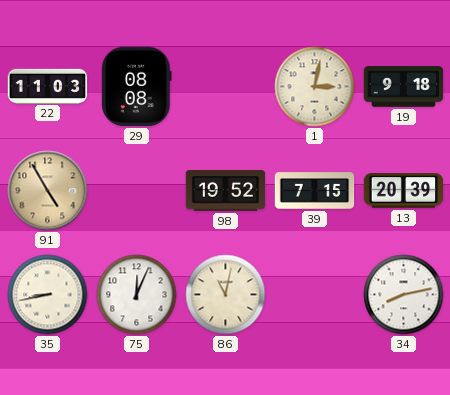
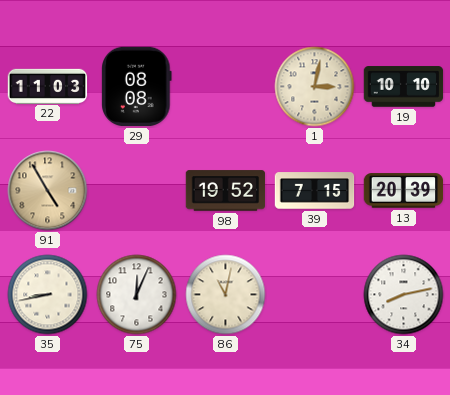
19: 9:18 -> 10:10
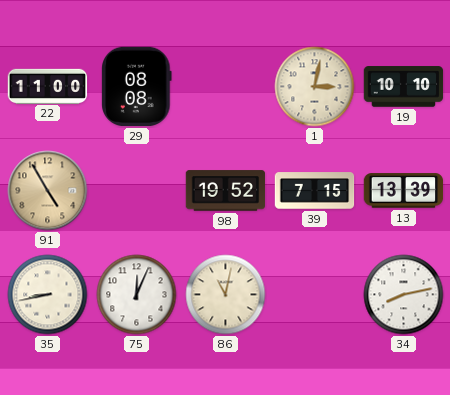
22: 11:03 -> 11:00
13: 20:39 -> 13:39
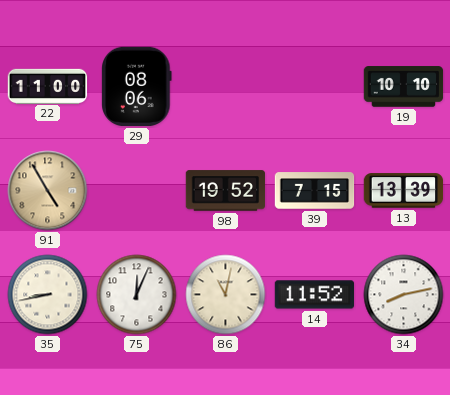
29: 08:08 -> 08:06
1: 3:02 -> none
14: none -> 11:52
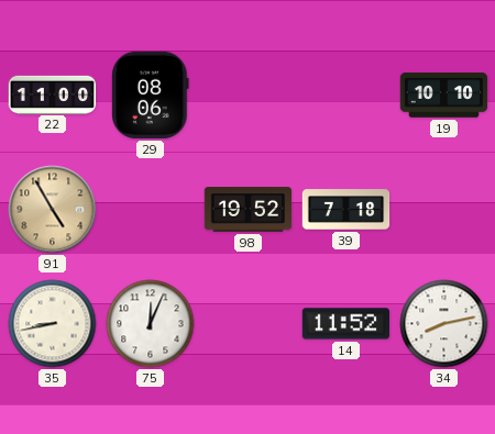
39: 7:15 -> 7:18
13: 13:39 -> none
86: 11:02 -> none
